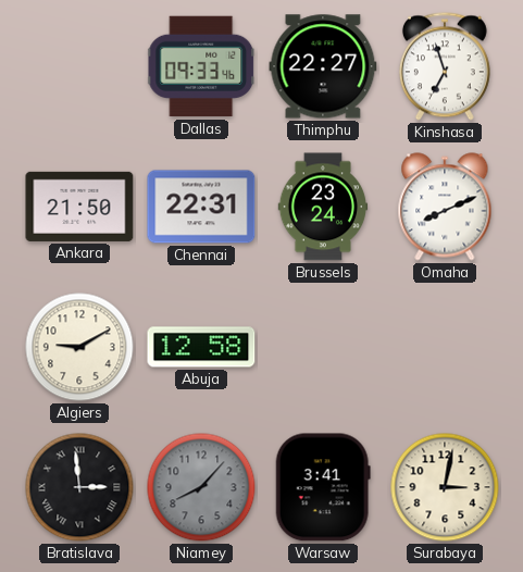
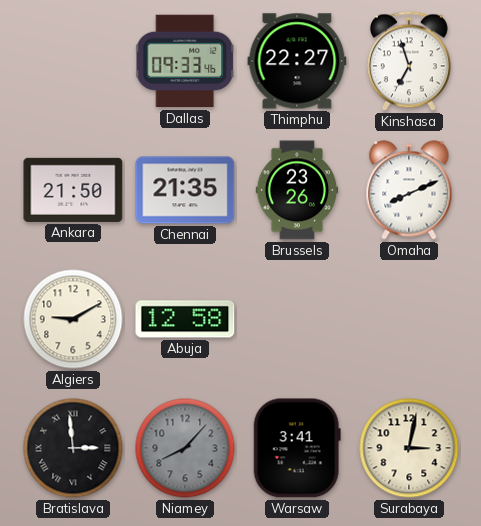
Chennai: 22:31 -> 21:35
Brussels: 23:24 -> 23:26
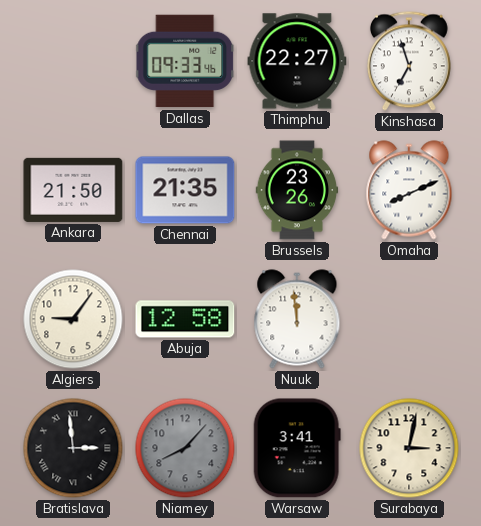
Algiers: 9:10 -> 9:06
Nuuk: none -> 11:59
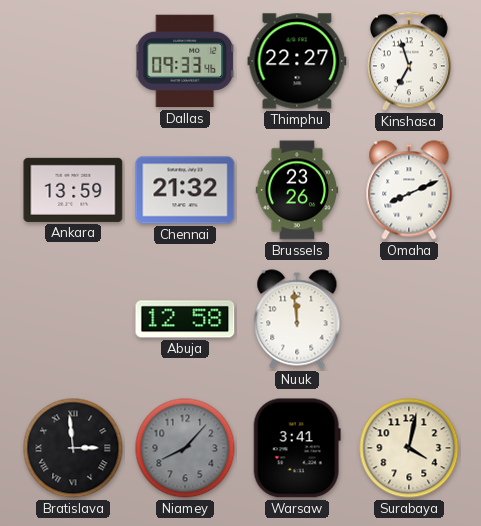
Ankara: 21:50 -> 13:59
Chennai: 21:35 -> 21:32
Algiers: 9:06 -> none
Surabaya: 3:02 -> 4:02
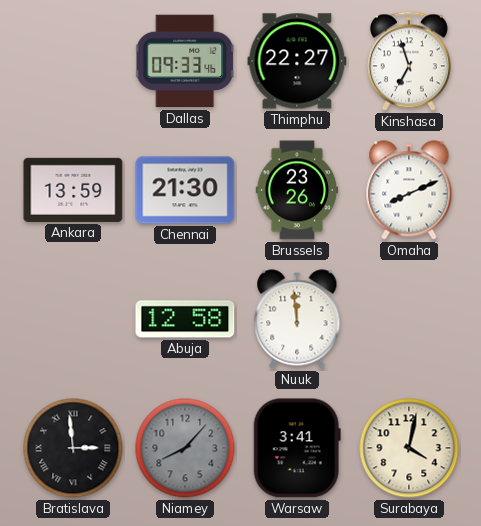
Chennai: 21:32 -> 21:30
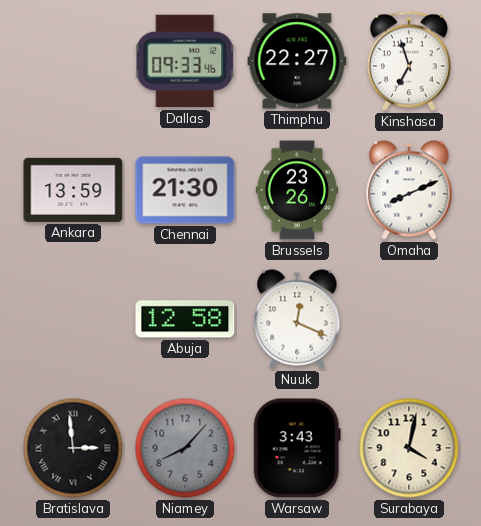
Nuuk: 11:59 -> 12:19
Warsaw: 3:41 -> 3:43
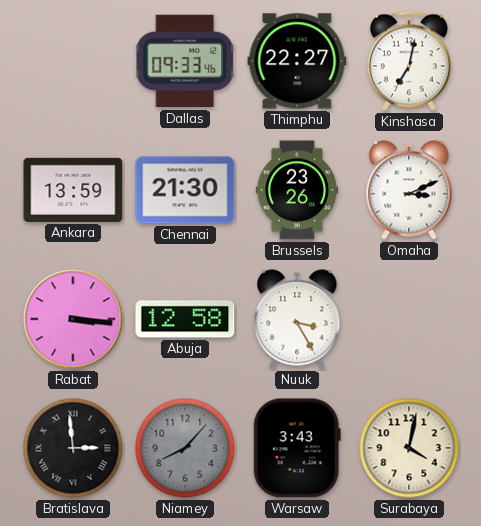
Kinshasa: 6:57 -> 7:02
Omaha: 8:11 -> 3:11
Rabat: none -> 3:16
Nuuk: 12:19 -> 3:25
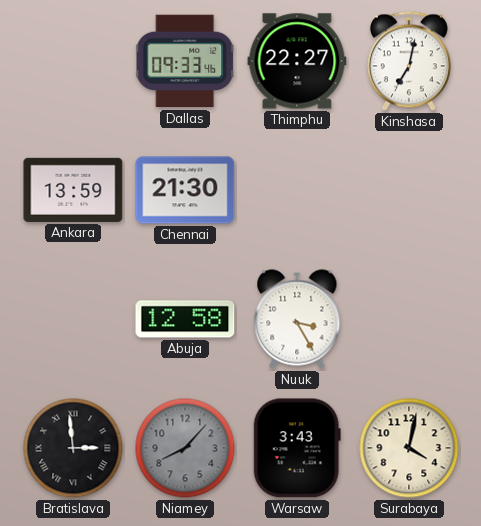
Brussels: 23:26 -> none
Omaha: 3:11 -> none
Rabat: 3:16 -> none
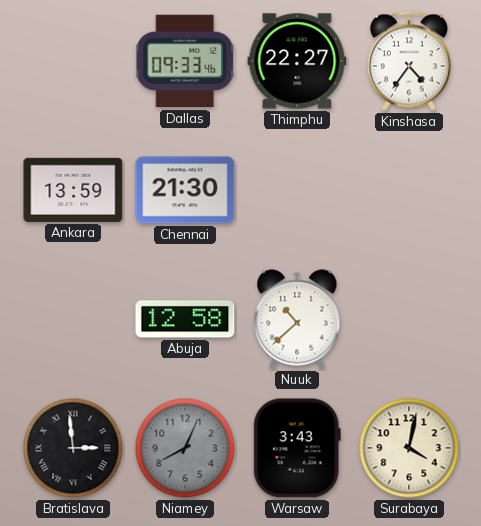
Kinshasa: 7:02 -> 4:36
Nuuk: 3:25 -> 10:38
Niamey: 8:07 -> 8:04
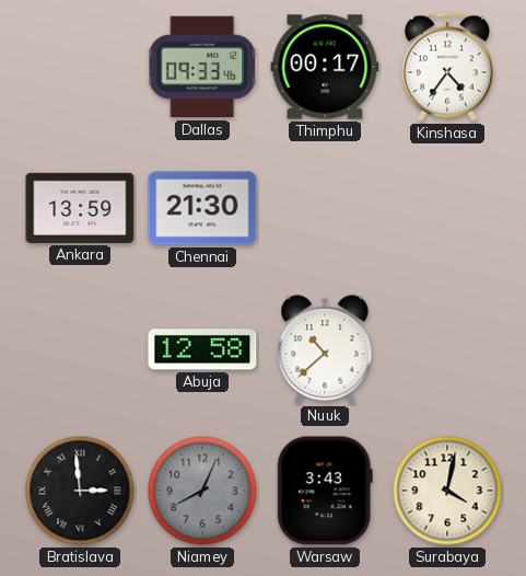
Thimphu: 22:27 -> 00:17
